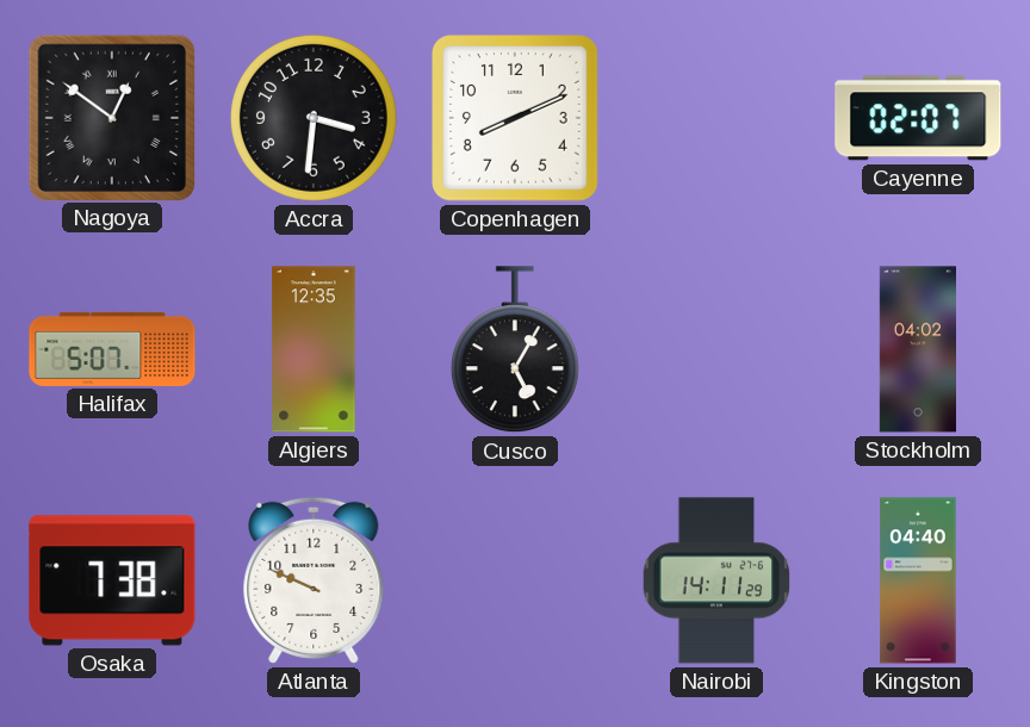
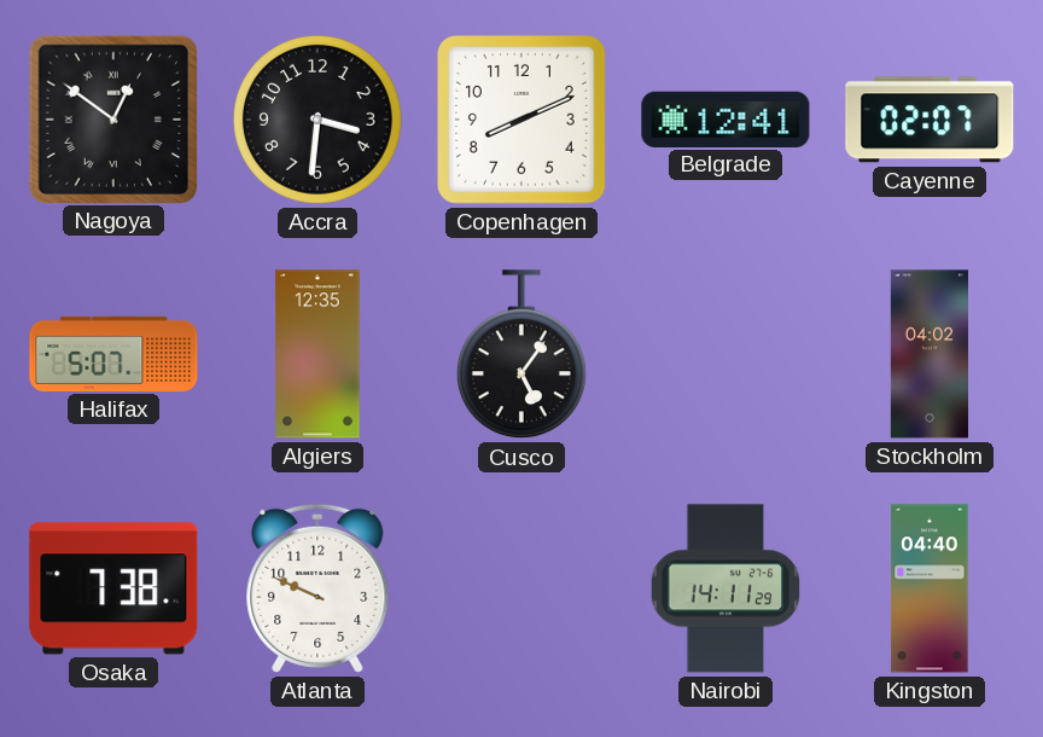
Belgrade: none -> 12:41
Cusco: 5:05 -> 5:06
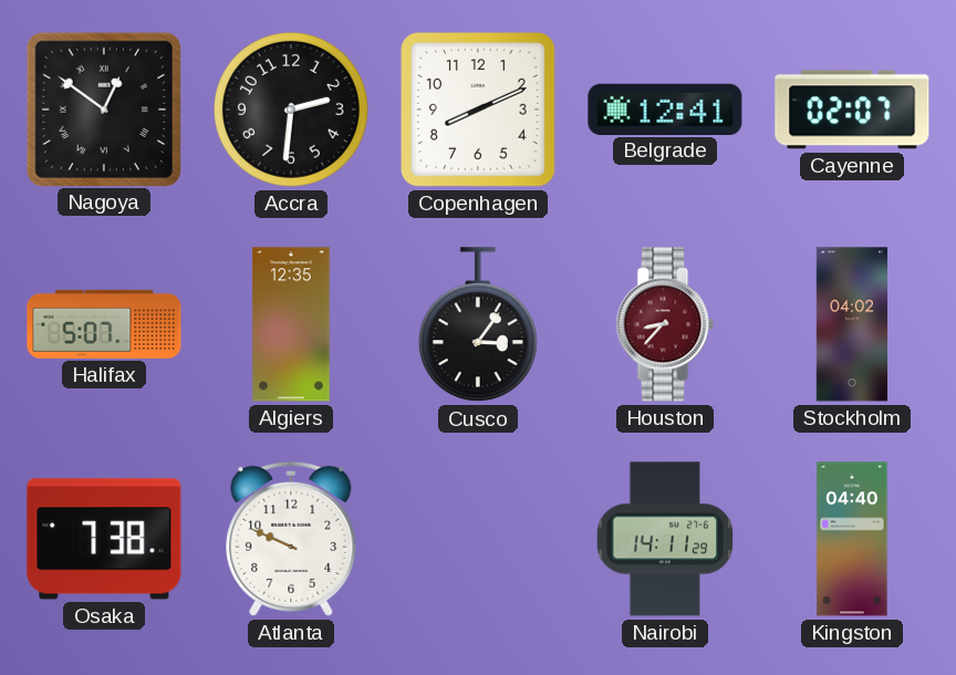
Accra: 3:31 -> 2:31
Cusco: 5:06 -> 3:06
Houston: none -> 8:37
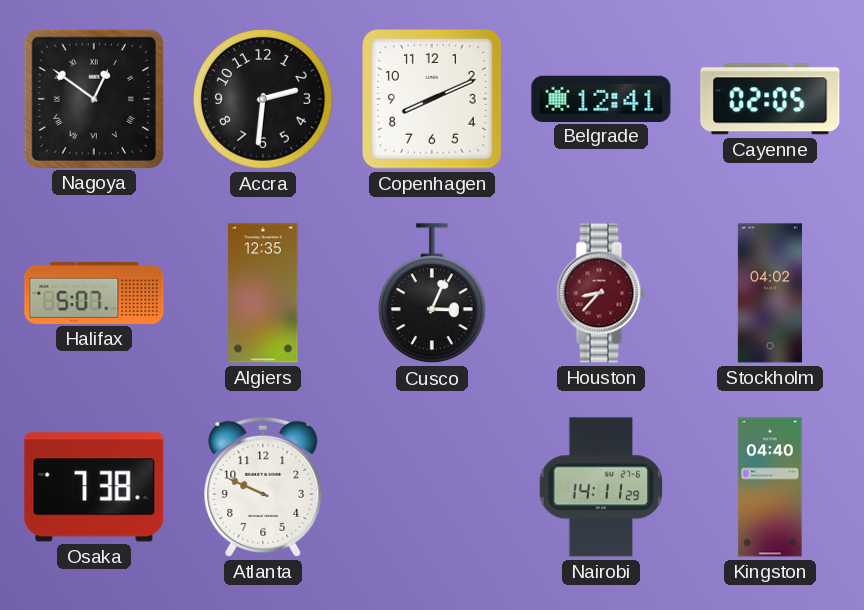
Cayenne: 02:07 -> 02:05
Cusco: 3:06 -> 3:04
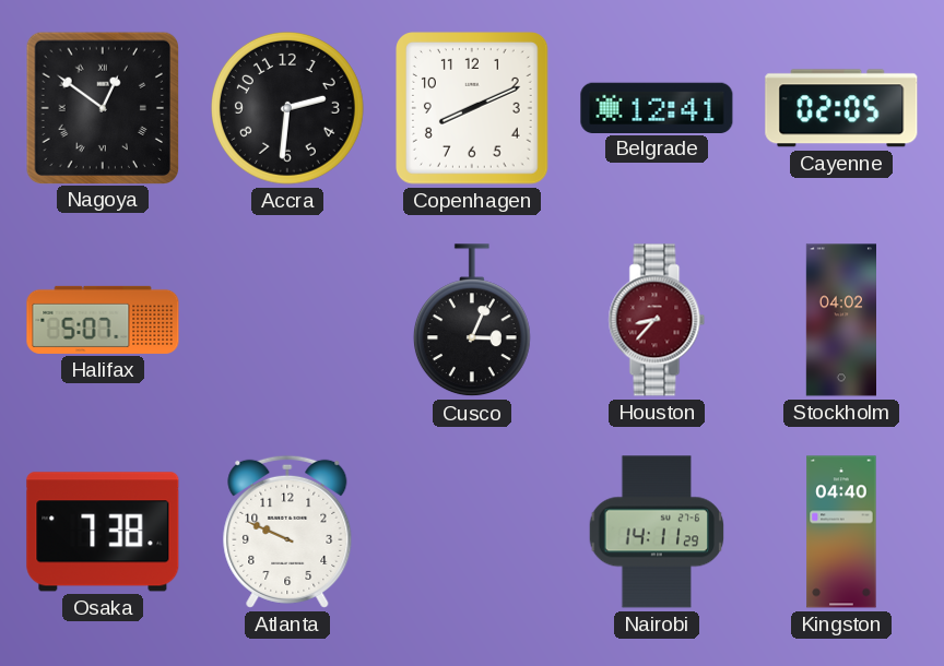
Algiers: 12:35 -> none
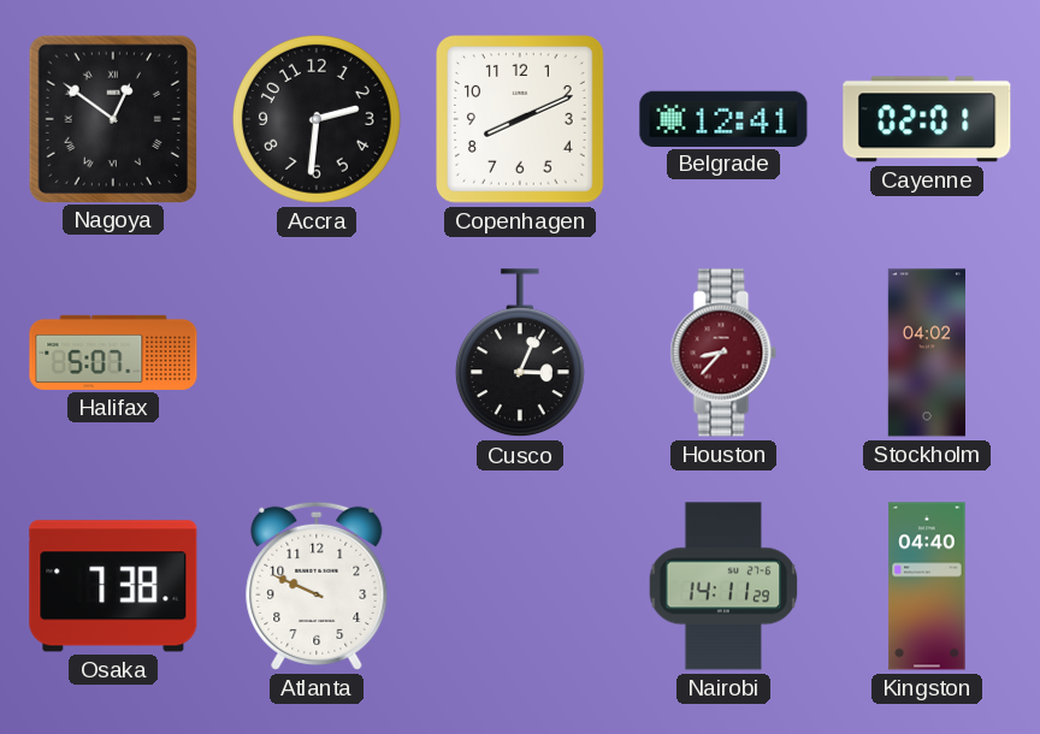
Cayenne: 02:05 -> 02:01
